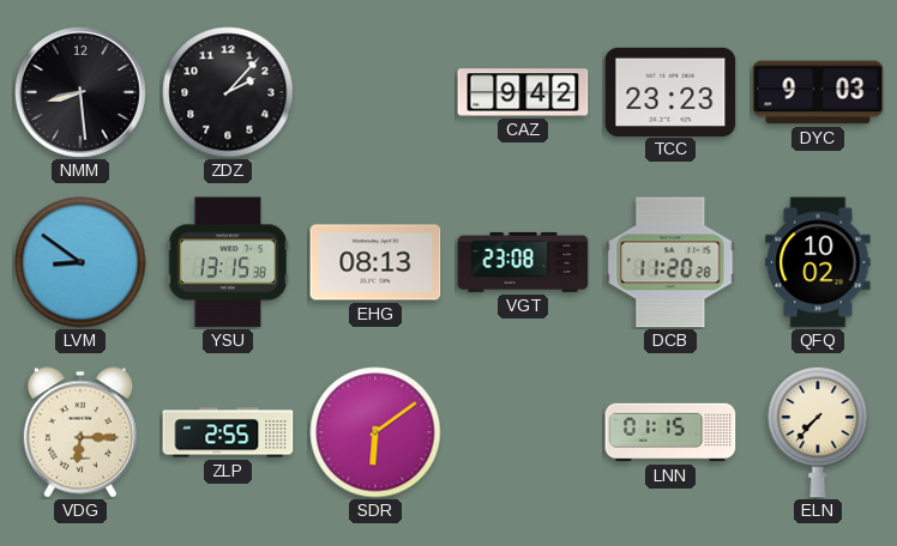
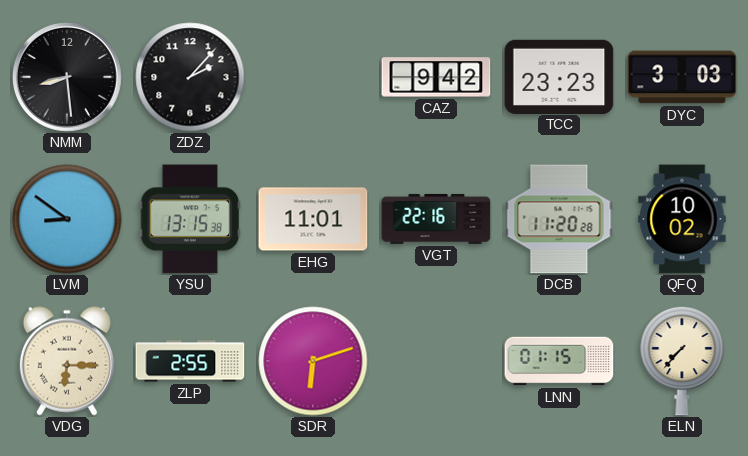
DYC: 9:03 -> 3:03
EHG: 08:13 -> 11:01
VGT: 23:08 -> 22:16
SDR: 6:09 -> 6:12
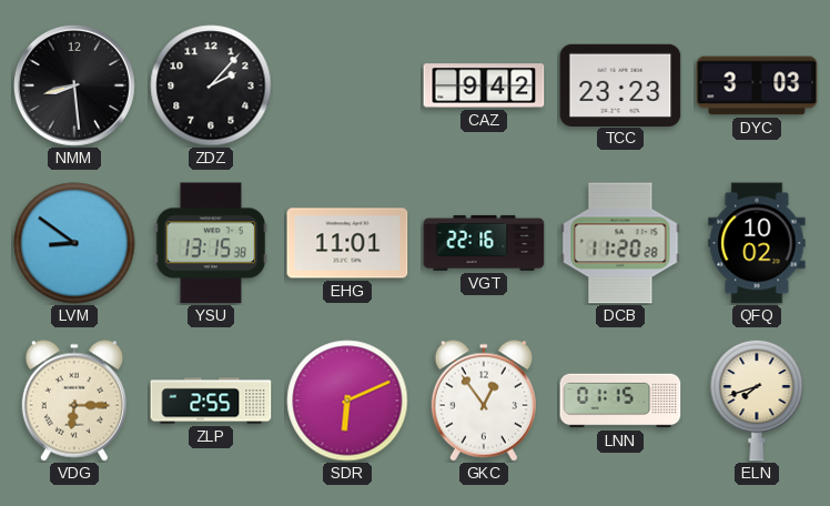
SDR: 6:12 -> 6:11
GKC: none -> 12:54
ELN: 7:37 -> 7:42
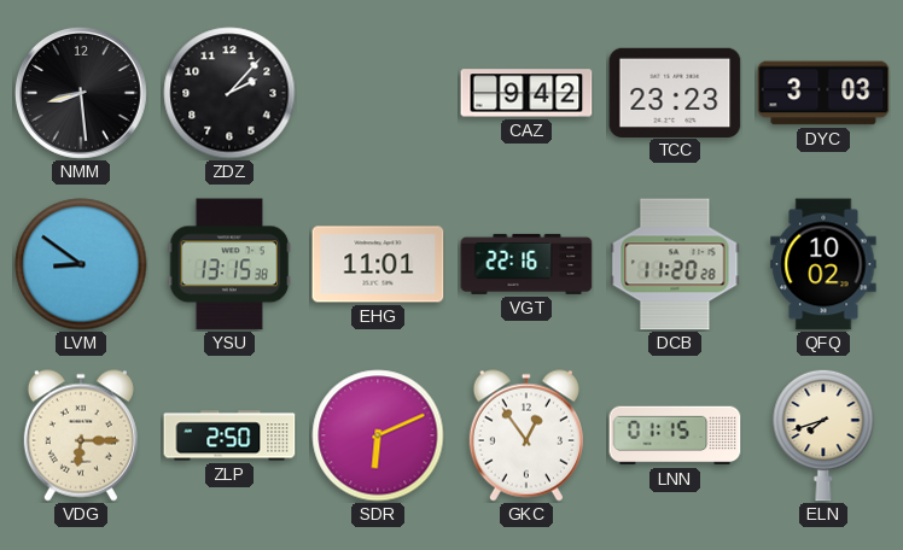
ZLP: 2:55 -> 2:50
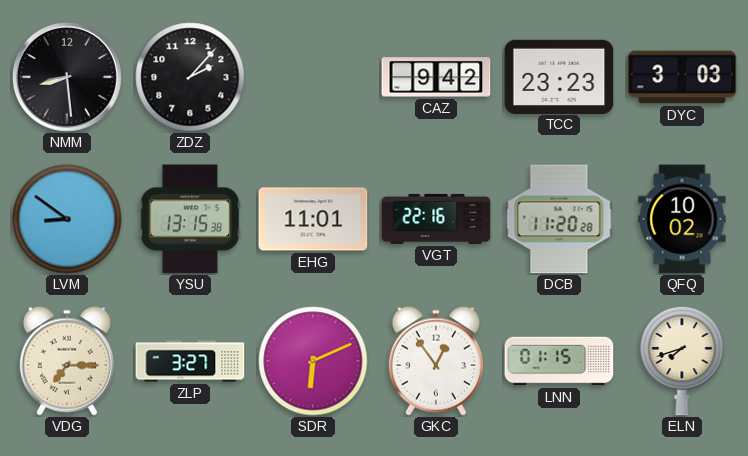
VDG: 6:15 -> 7:15
ZLP: 2:50 -> 3:27
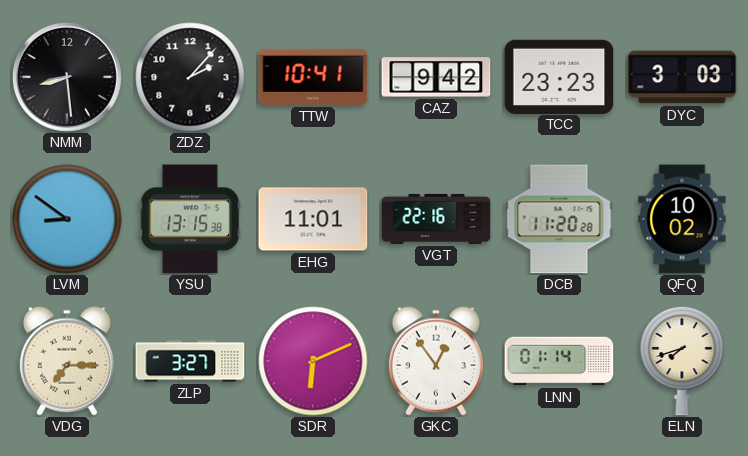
TTW: none -> 10:41
LNN: 01:15 -> 01:14
